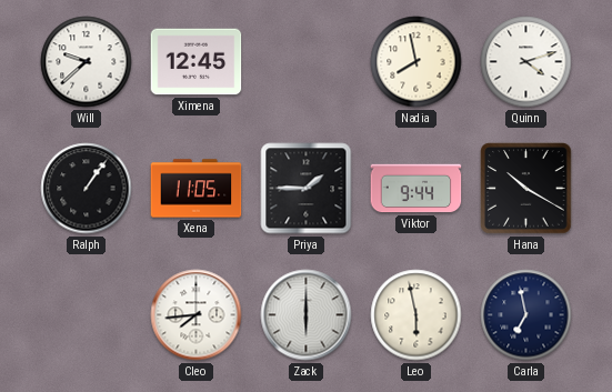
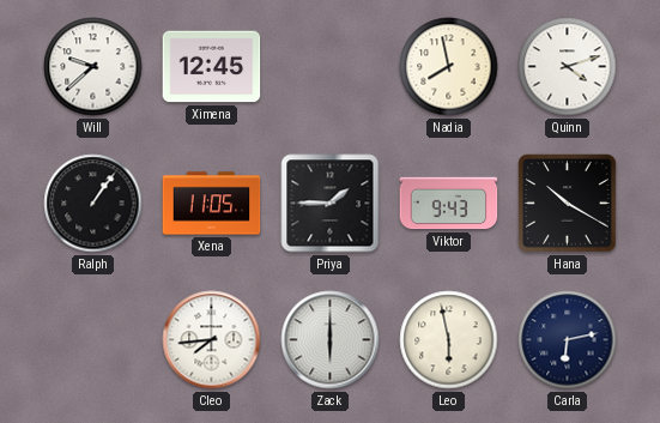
Viktor: 9:44 -> 9:43
Carla: 6:58 -> 6:13
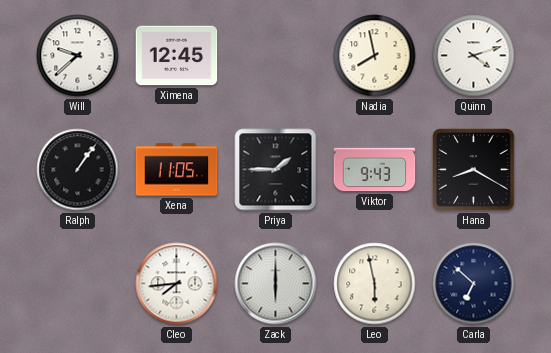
Hana: 10:20 -> 8:20
Carla: 6:13 -> 6:52
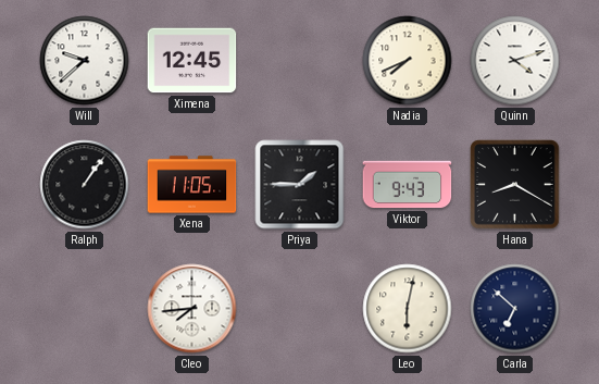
Nadia: 7:58 -> 7:41
Zack: 6:00 -> none
Leo: 5:58 -> 6:02
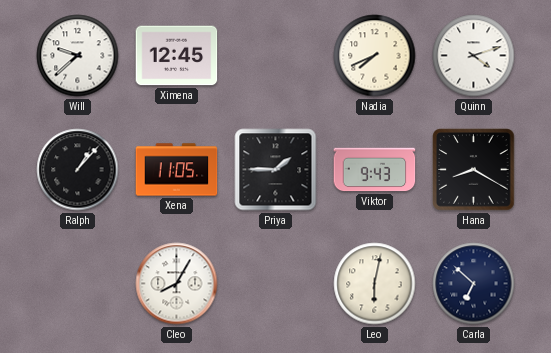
Ralph: 1:06 -> 1:07
Cleo: 7:44 -> 8:05
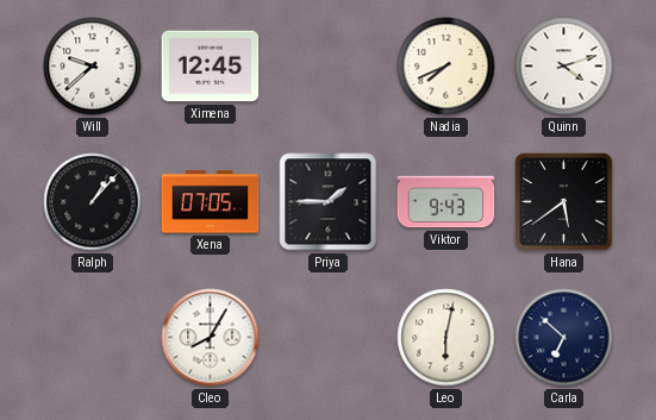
Xena: 11:05 -> 07:05
Hana: 8:20 -> 5:39
